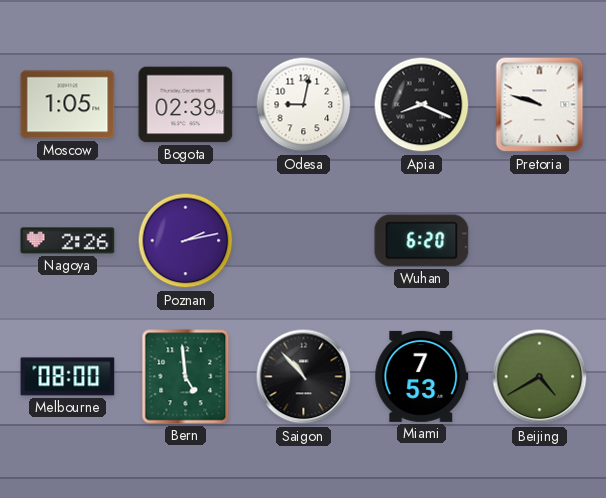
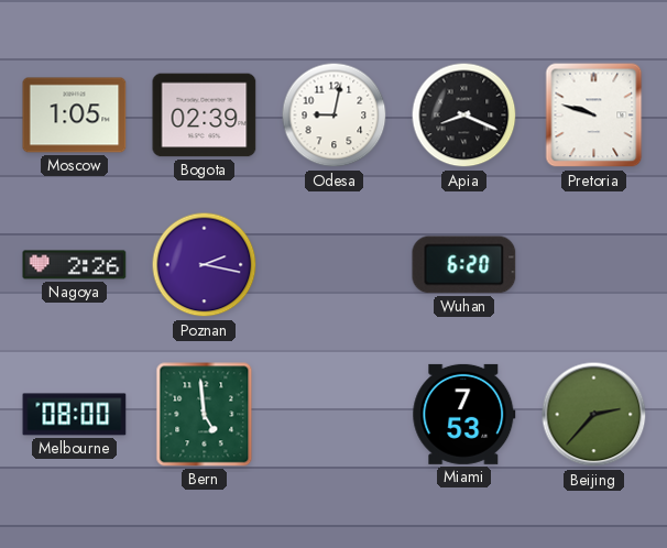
Poznan: 2:13 -> 2:17
Saigon: 10:53 -> none
Beijing: 4:40 -> 2:37
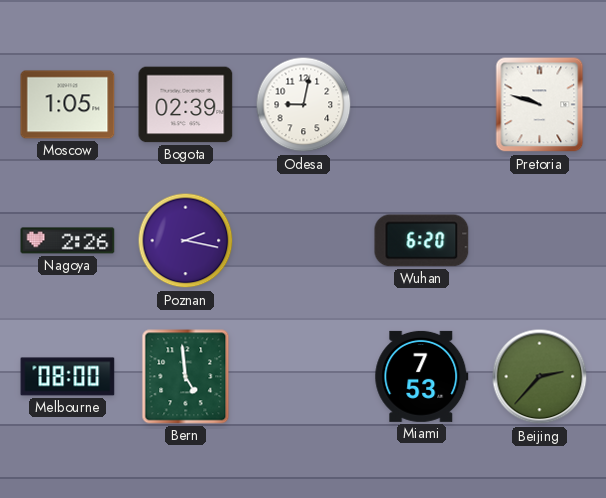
Apia: 8:19 -> none
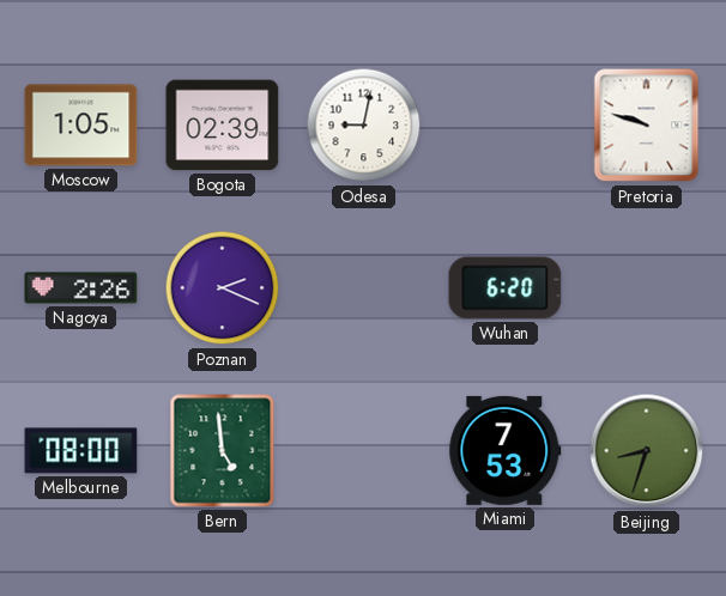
Poznan: 2:17 -> 2:19
Beijing: 2:37 -> 8:33
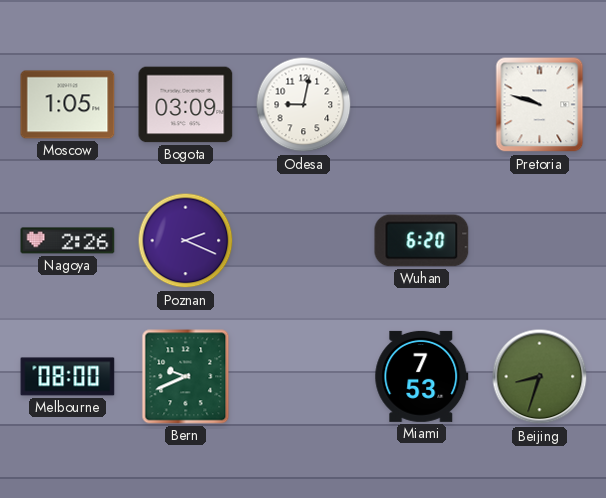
Bogota: 02:39 -> 03:09
Bern: 4:59 -> 9:41
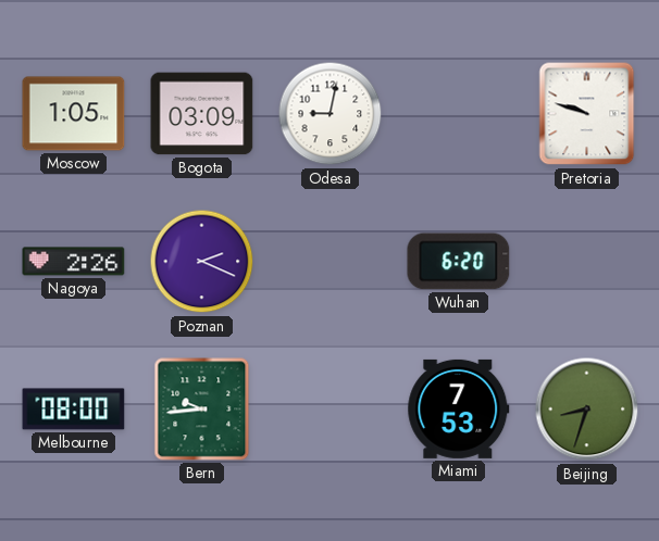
Bern: 9:41 -> 9:44
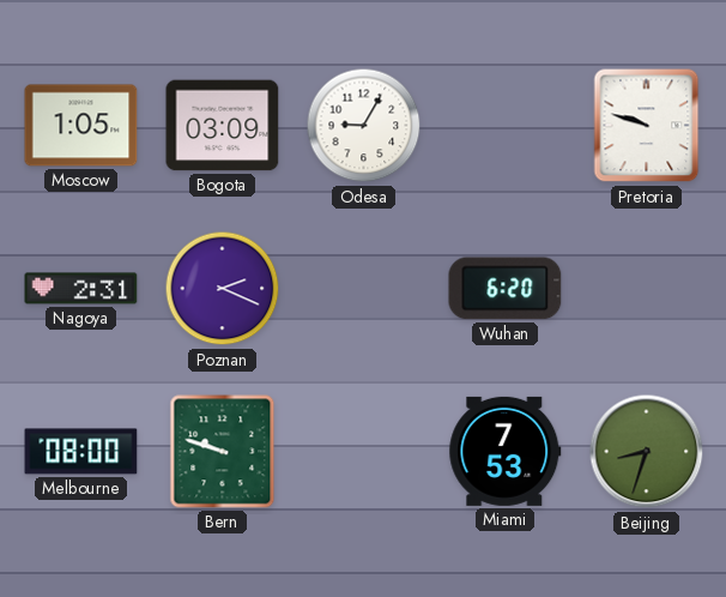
Odesa: 9:02 -> 9:05
Nagoya: 2:26 -> 2:31
Bern: 9:44 -> 9:48
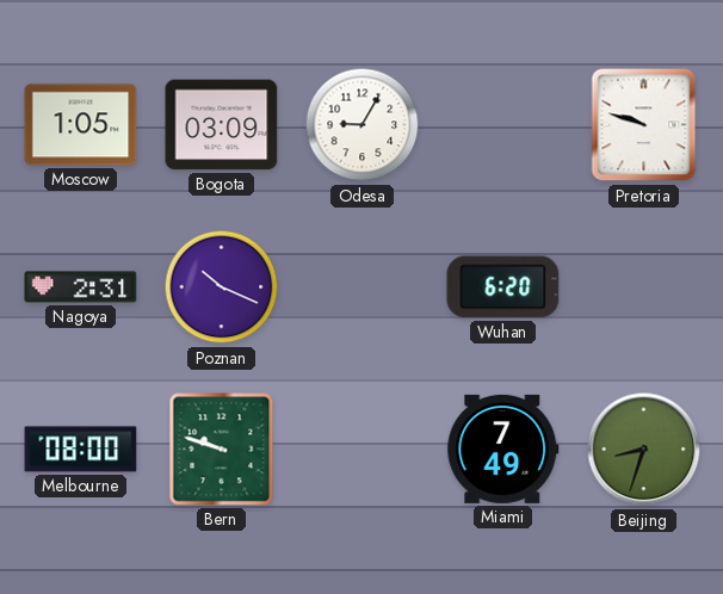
Poznan: 2:19 -> 10:19
Miami: 7:53 -> 7:49
